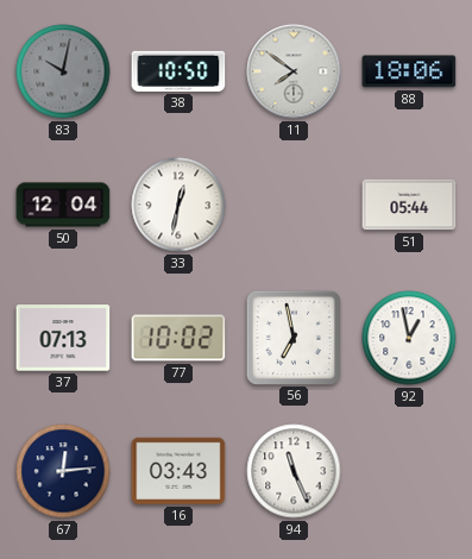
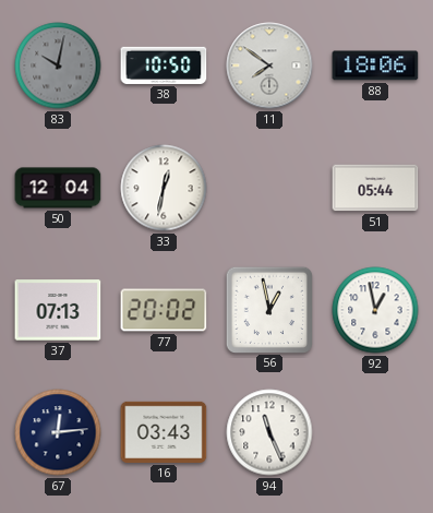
77: 10:02 -> 20:02
56: 6:58 -> 12:58
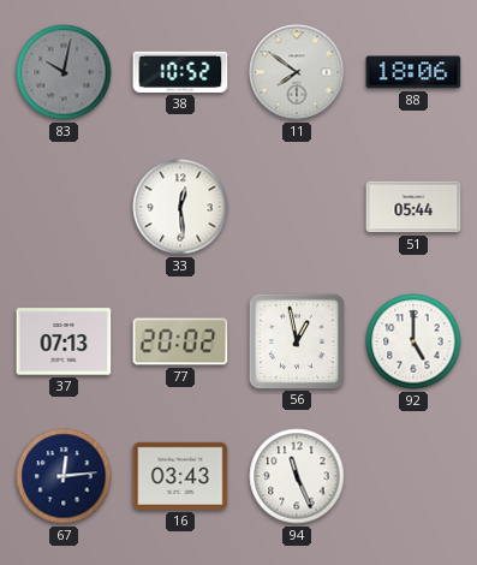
38: 10:50 -> 10:52
50: 12:04 -> none
33: 12:32 -> 12:29
92: 12:58 -> 5:00
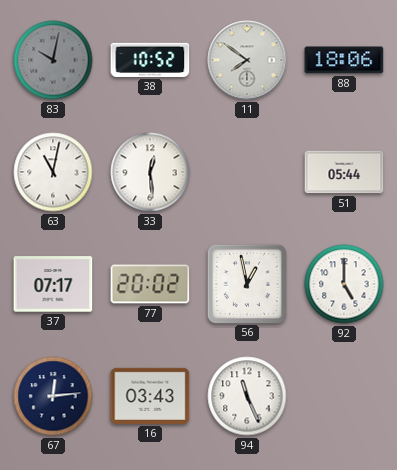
63: none -> 11:02
37: 07:13 -> 07:17
